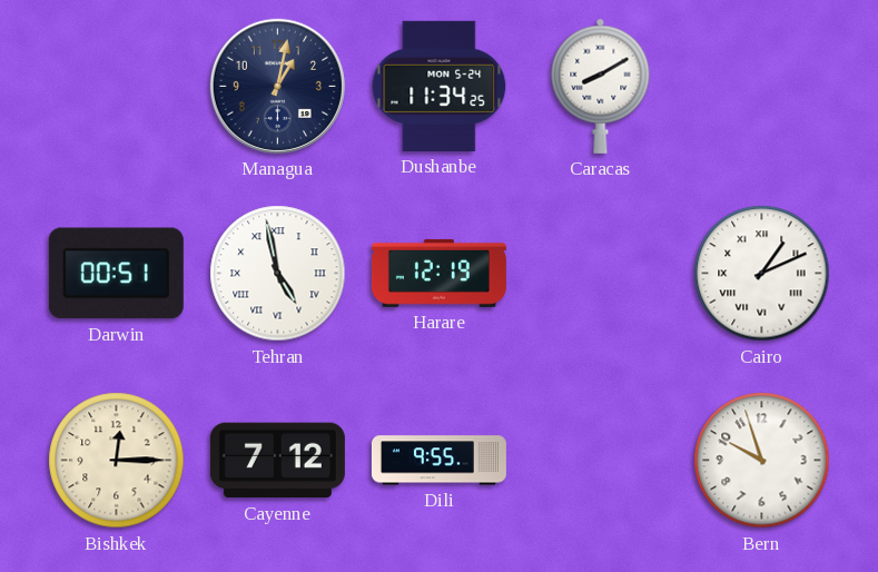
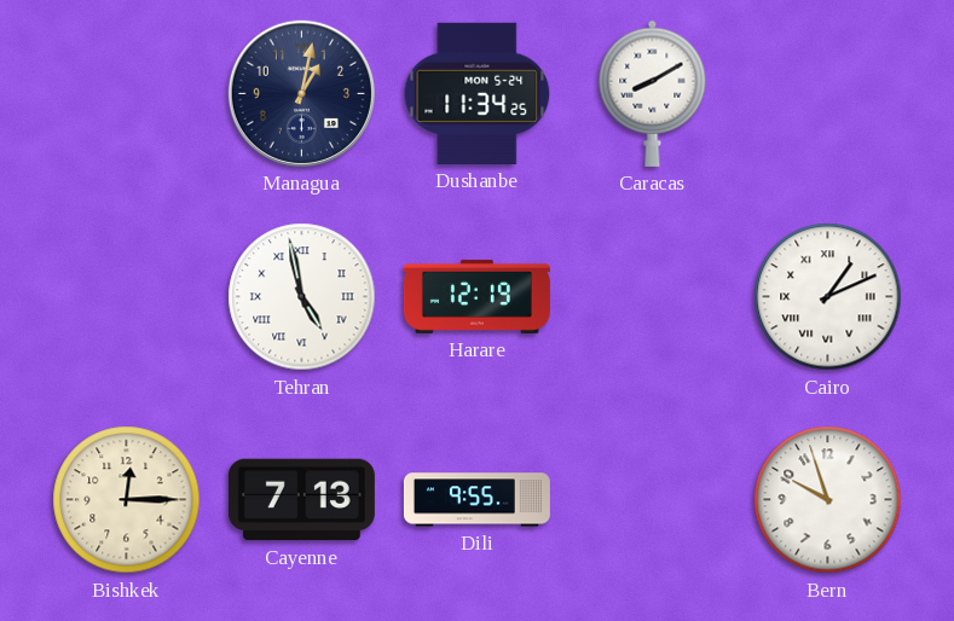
Darwin: 00:51 -> none
Cayenne: 7:12 -> 7:13
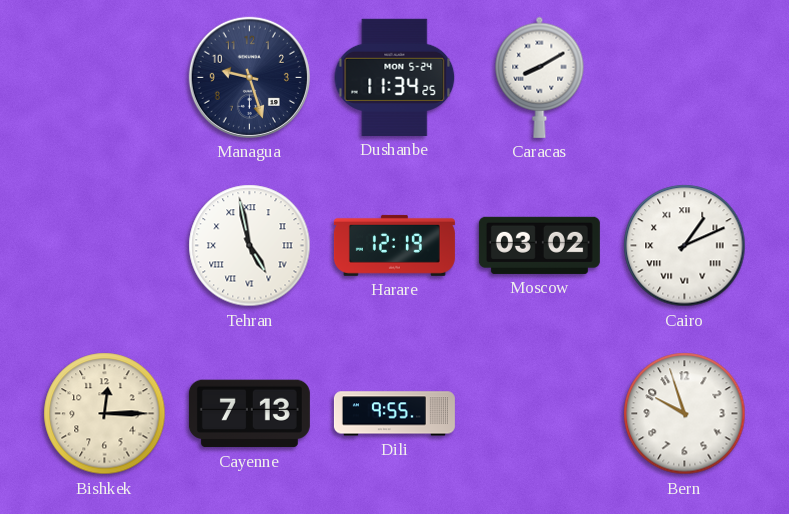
Managua: 1:02 -> 9:27
Moscow: none -> 03:02
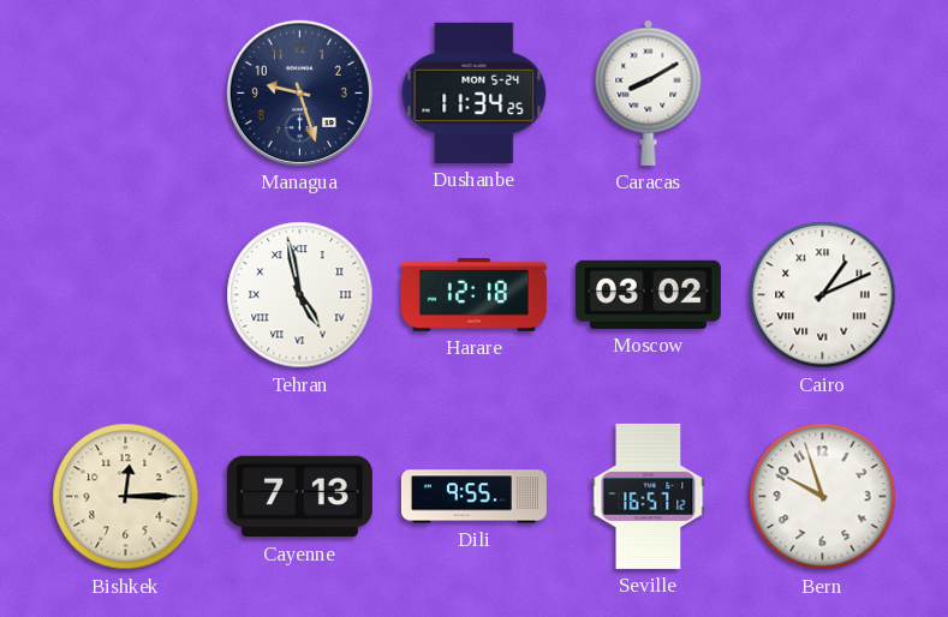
Harare: 12:19 -> 12:18
Seville: none -> 16:57
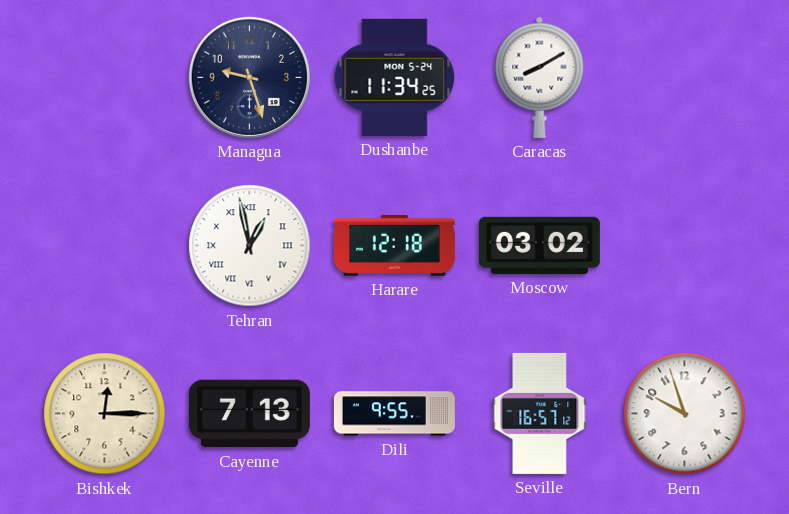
Tehran: 4:58 -> 12:58
Cairo: 1:11 -> none
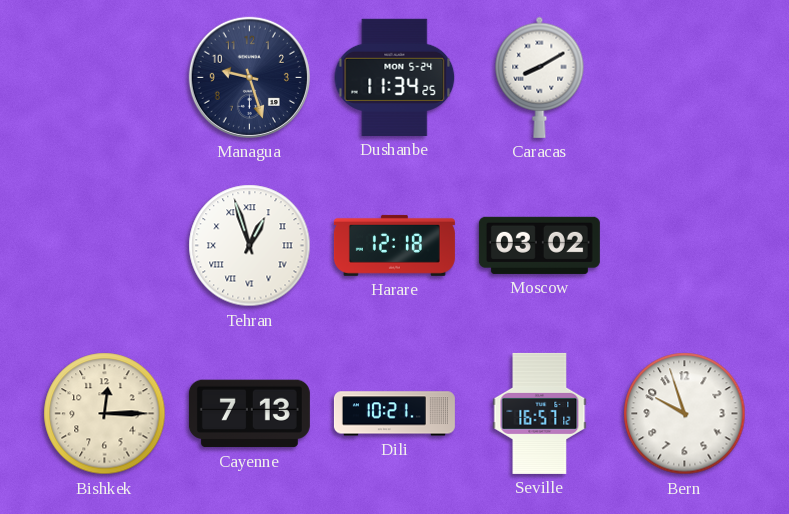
Tehran: 12:58 -> 12:57
Dili: 9:55 -> 10:21
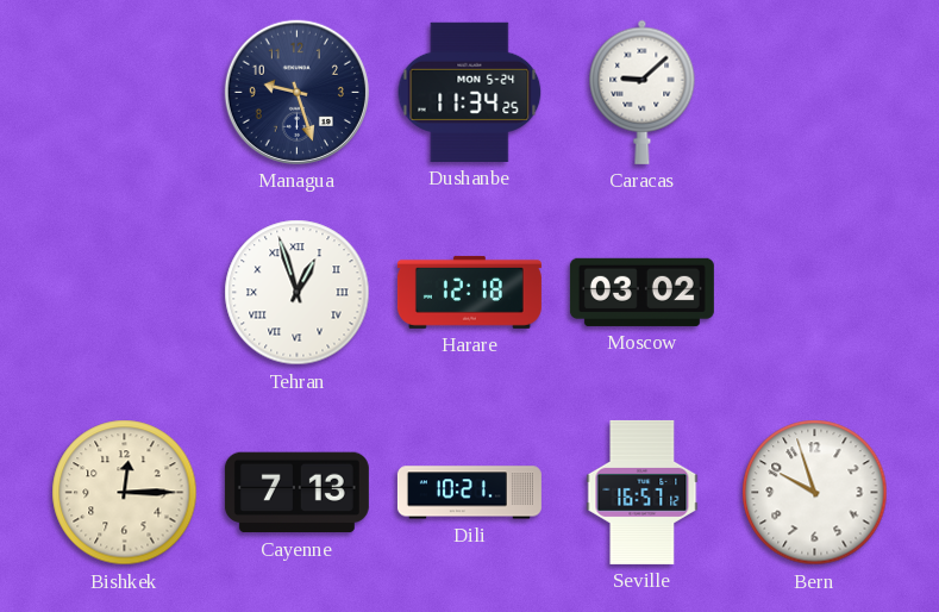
Caracas: 8:10 -> 9:08
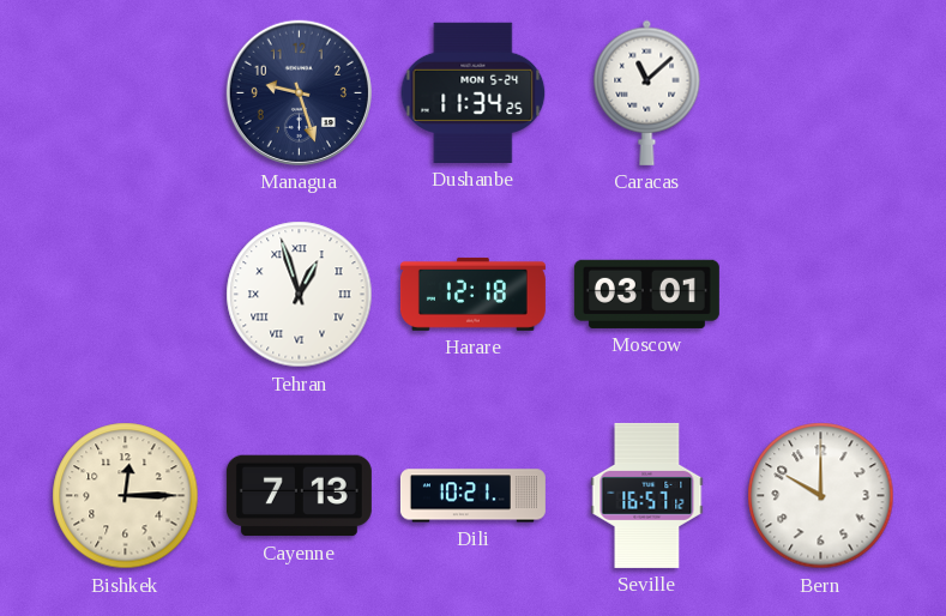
Caracas: 9:08 -> 11:08
Moscow: 03:02 -> 03:01
Bern: 9:57 -> 10:00
